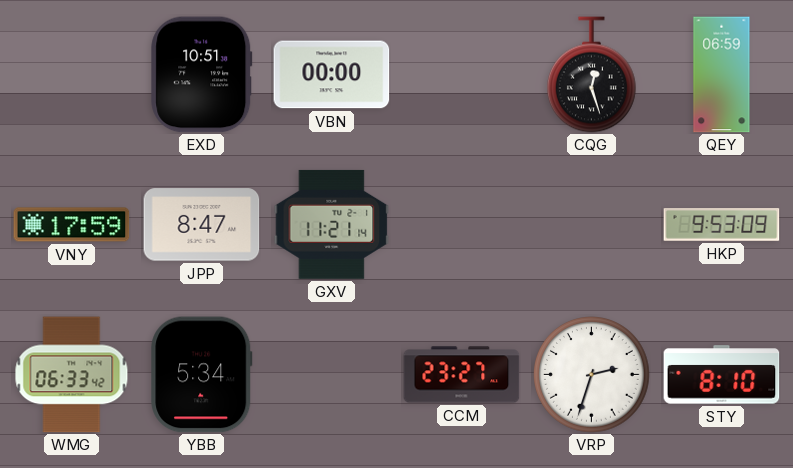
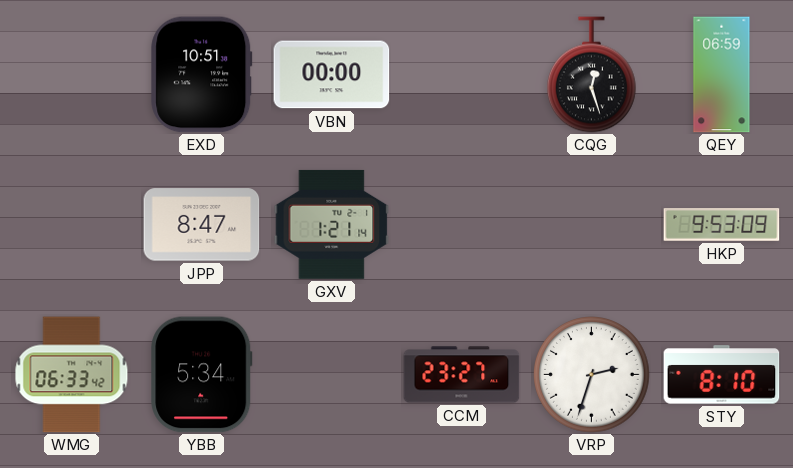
VNY: 17:59 -> none
GXV: 11:21 -> 1:21
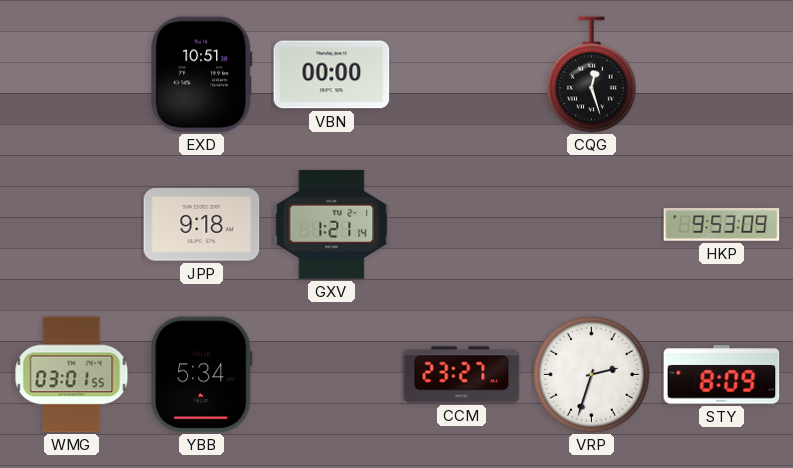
QEY: 06:59 -> none
JPP: 8:47 -> 9:18
WMG: 06:33 -> 03:01
STY: 8:10 -> 8:09
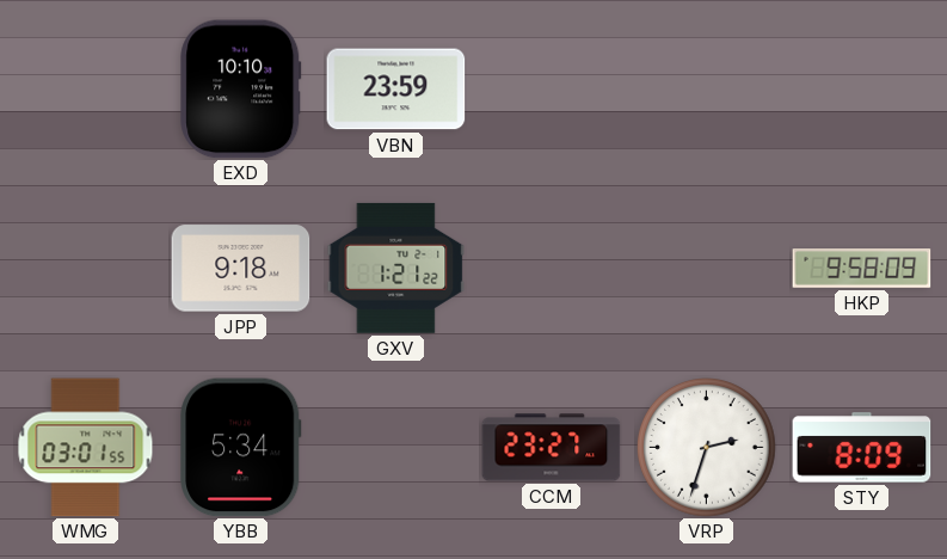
EXD: 10:51 -> 10:10
VBN: 00:00 -> 23:59
CQG: 12:27 -> none
GXV: 1:21:14 -> 1:21:22
HKP: 9:53 -> 9:58
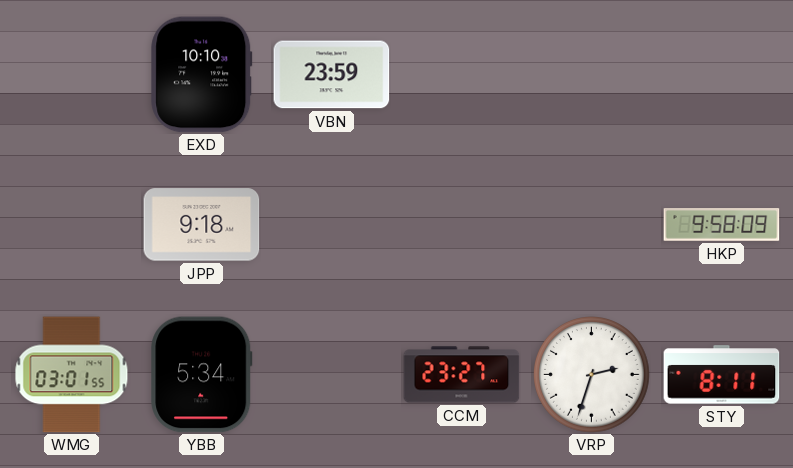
GXV: 1:21 -> none
STY: 8:09 -> 8:11
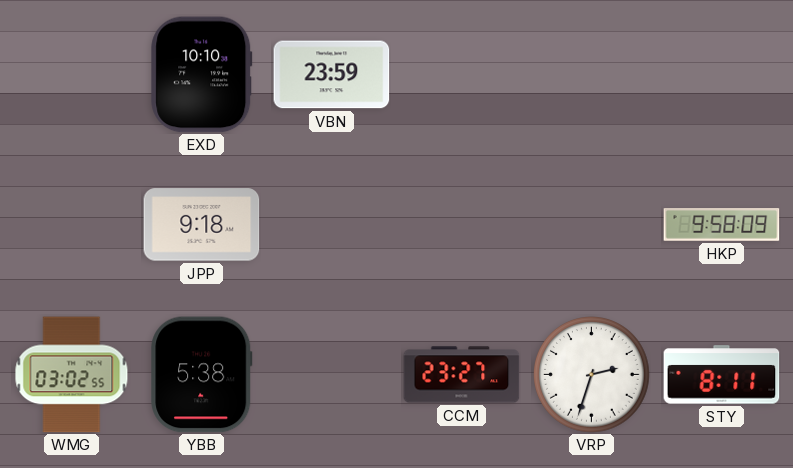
WMG: 03:01 -> 03:02
YBB: 5:34 -> 5:38
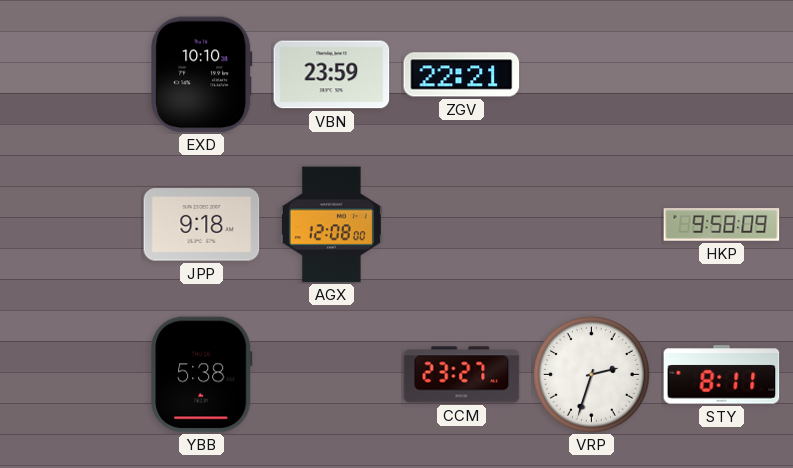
ZGV: none -> 22:21
AGX: none -> 12:08
WMG: 03:02 -> none
